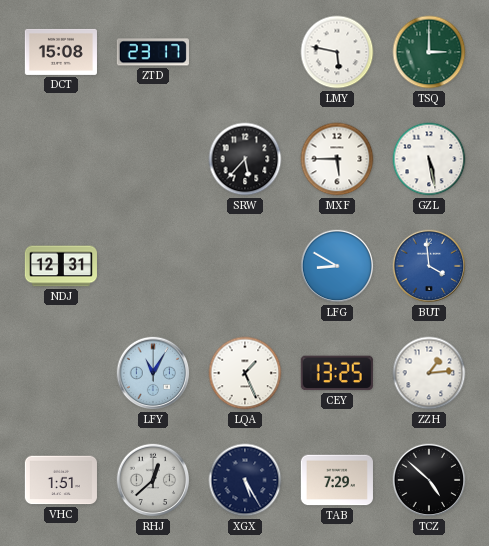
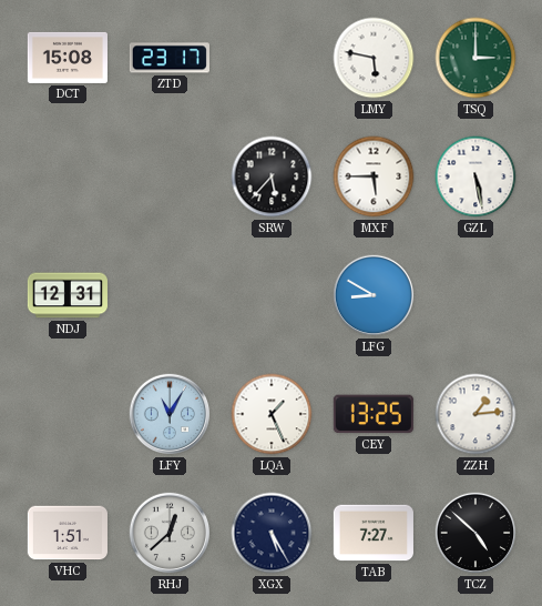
BUT: 3:59 -> none
TAB: 7:29 -> 7:27
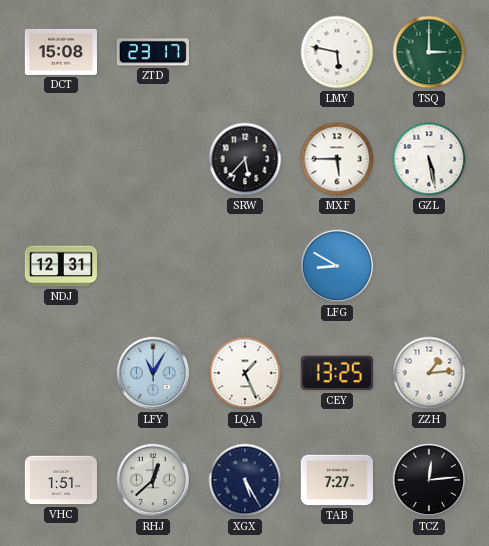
TCZ: 4:52 -> 12:14
